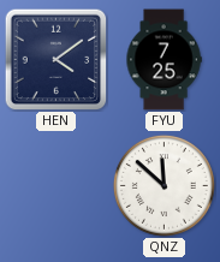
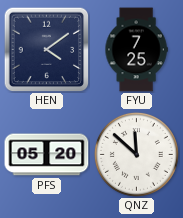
PFS: none -> 05:20
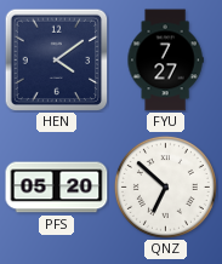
FYU: 7:25 -> 7:27
QNZ: 11:52 -> 6:52
